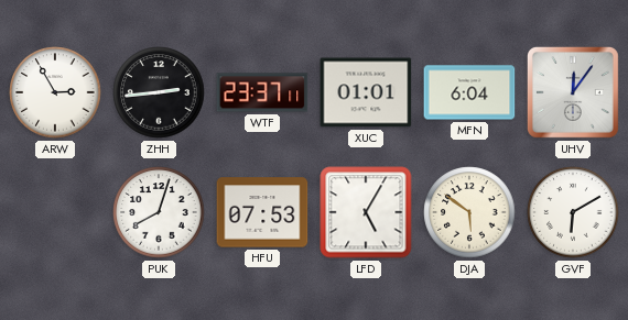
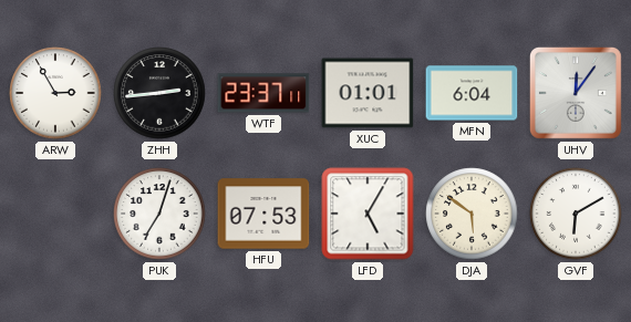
PUK: 8:03 -> 7:03
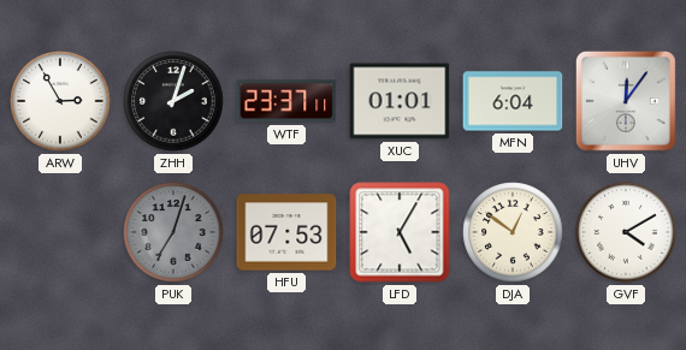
ZHH: 2:44 -> 2:03
PUK dial: white -> grey
DJA: 5:51 -> 12:51
GVF: 6:10 -> 4:10
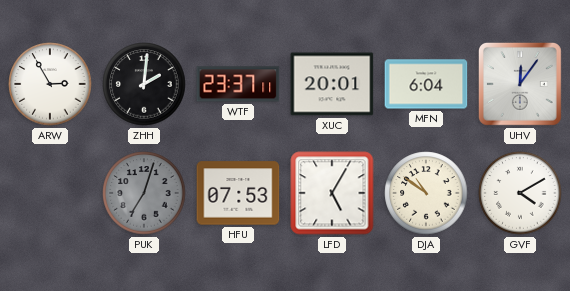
ZHH: 2:03 -> 2:01
XUC: 01:01 -> 20:01
DJA: 12:51 -> 10:51
